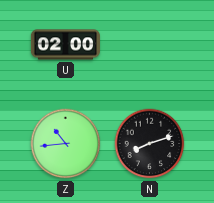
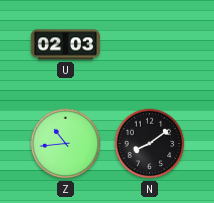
U: 02:00 -> 02:03
N: 8:12 -> 8:09
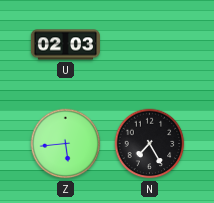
Z: 10:44 -> 5:44
N: 8:09 -> 7:25
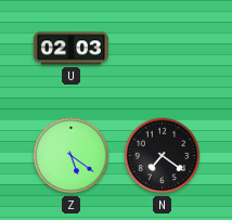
Z: 5:44 -> 5:21
N: 7:25 -> 7:21
